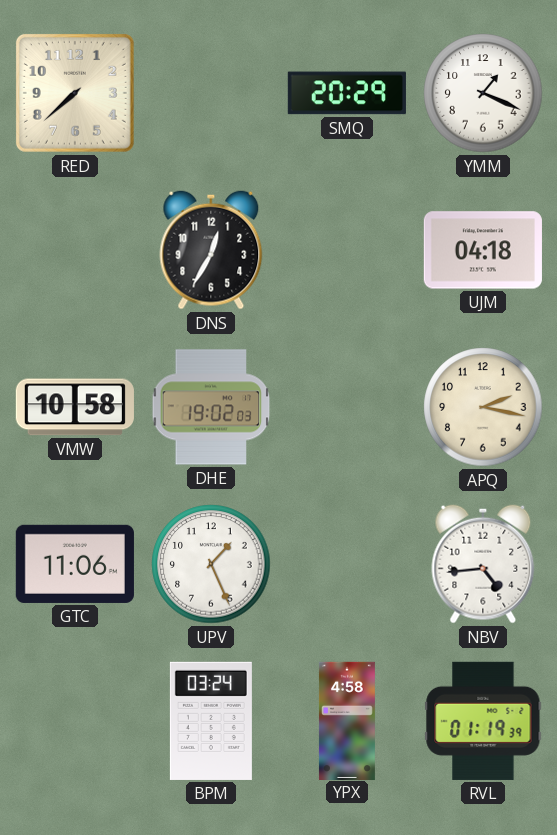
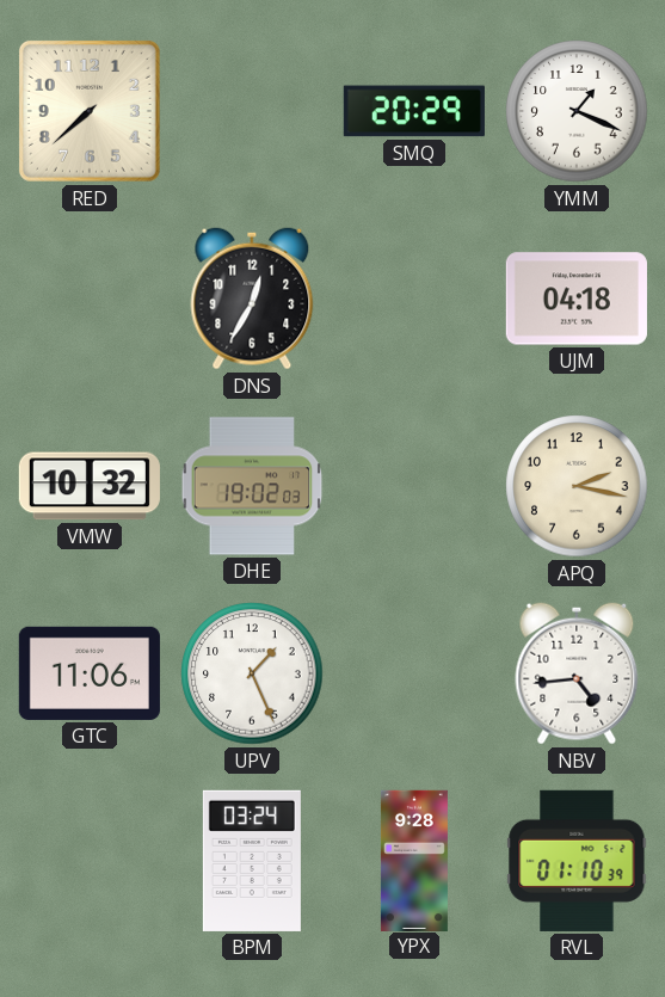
VMW: 10:58 -> 10:32
YPX: 4:58 -> 9:28
RVL: 01:19 -> 01:10
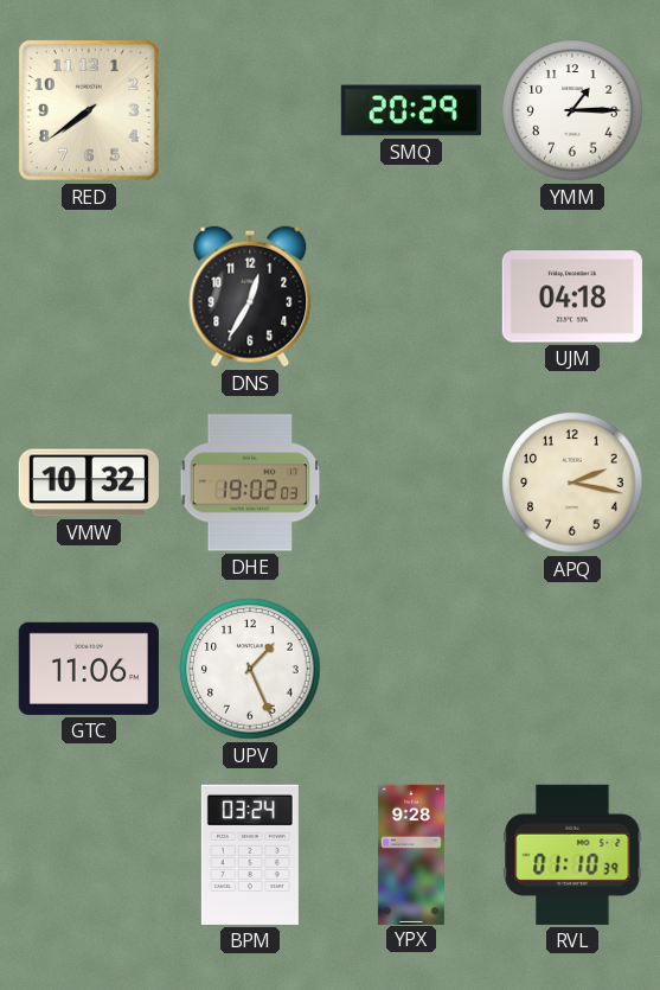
RED: 7:38 -> 7:39
YMM: 1:19 -> 1:15
NBV: 4:44 -> none
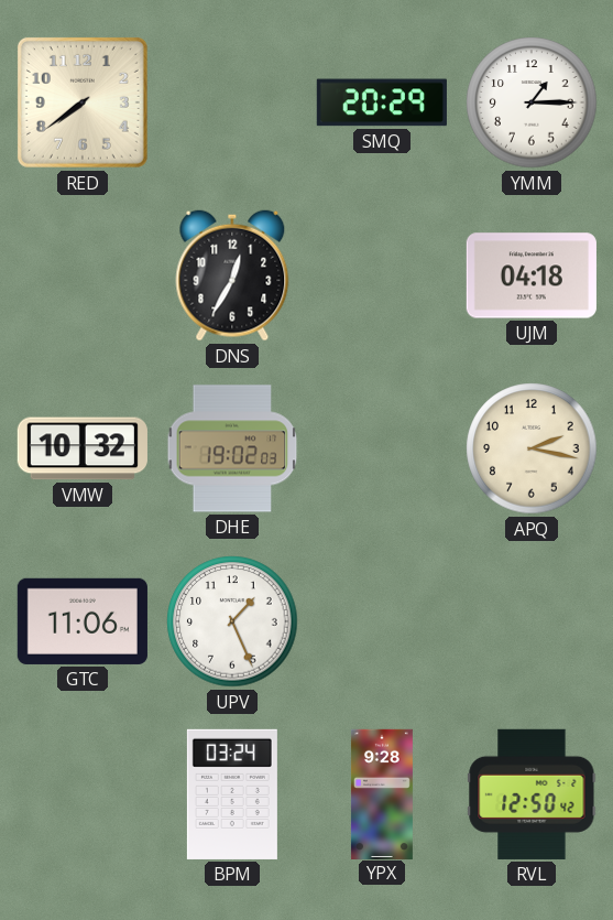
RVL: 01:10 -> 12:50
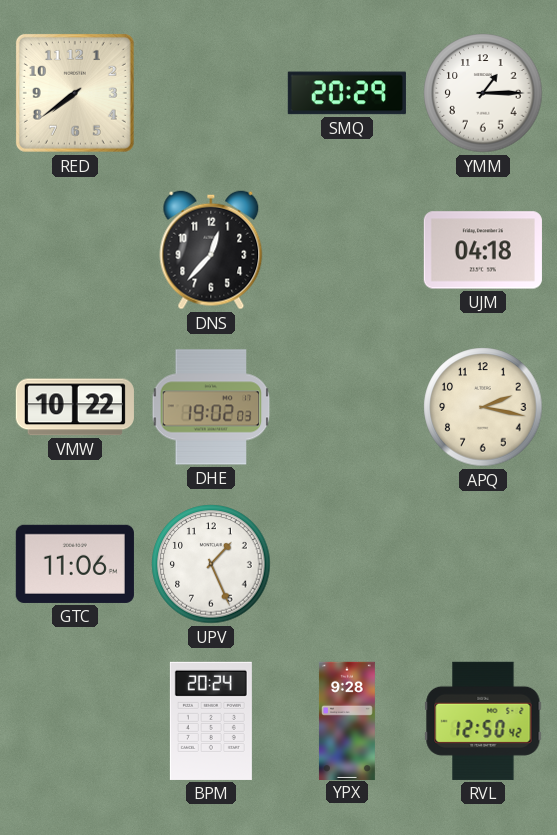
DNS: 12:35 -> 12:37
VMW: 10:32 -> 10:22
BPM: 03:24 -> 20:24
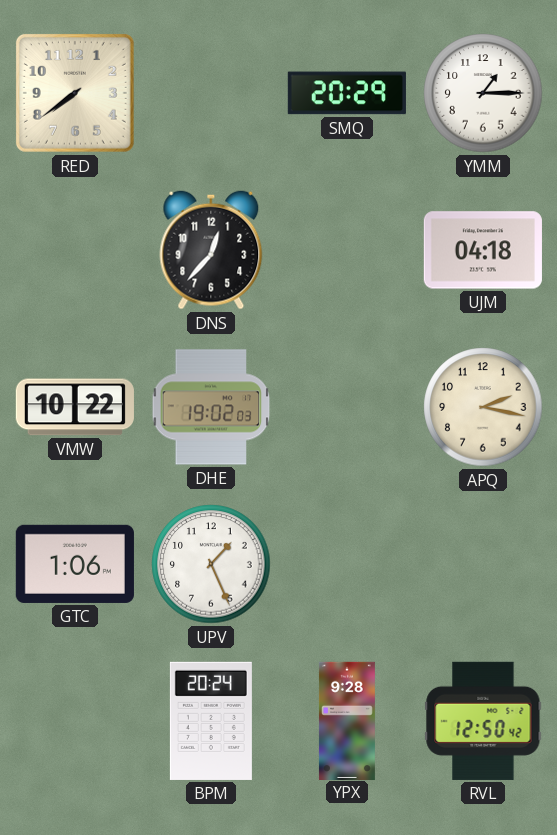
GTC: 11:06 -> 1:06
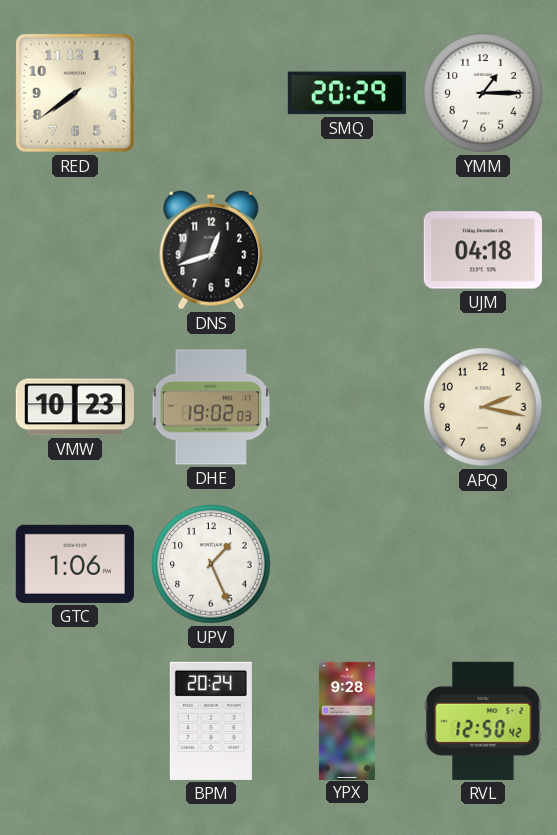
DNS: 12:37 -> 12:42
VMW: 10:22 -> 10:23
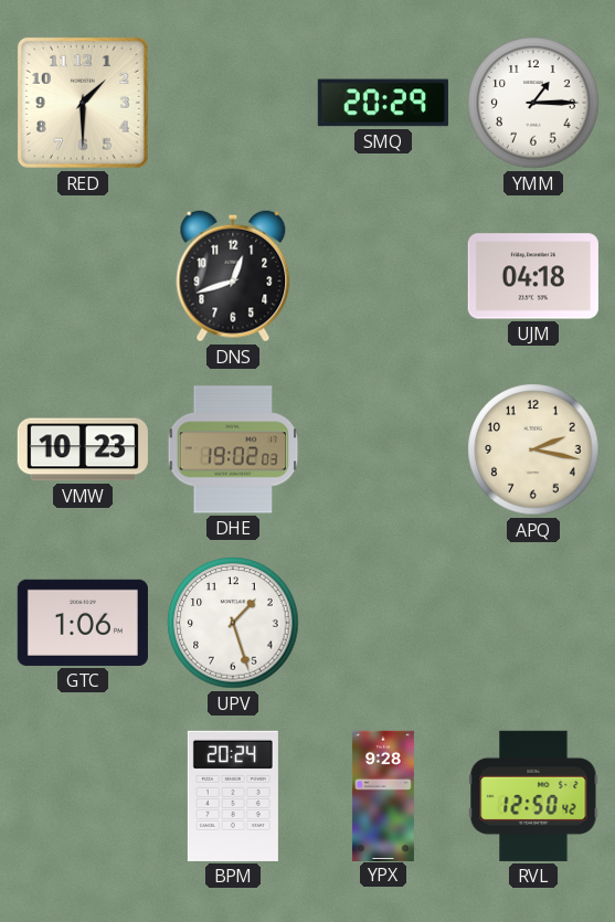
RED: 7:39 -> 1:30
UPV: 1:26 -> 1:27
